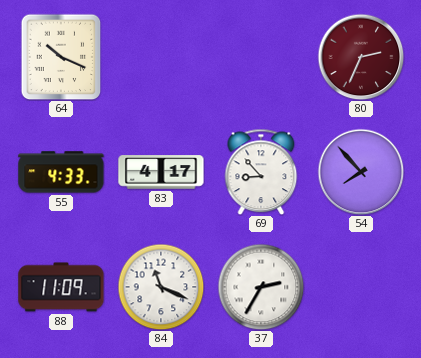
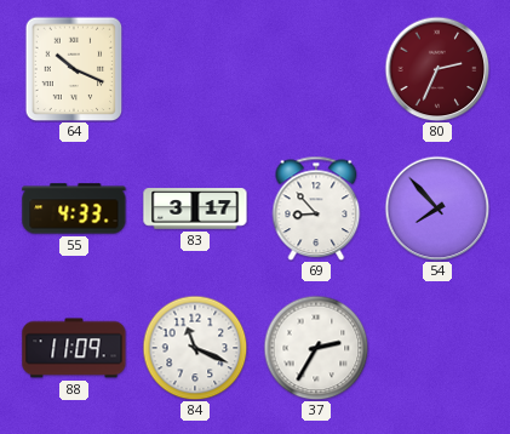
83: 4:17 -> 3:17
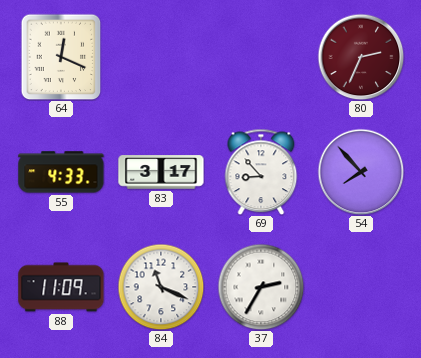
64: 10:19 -> 12:19
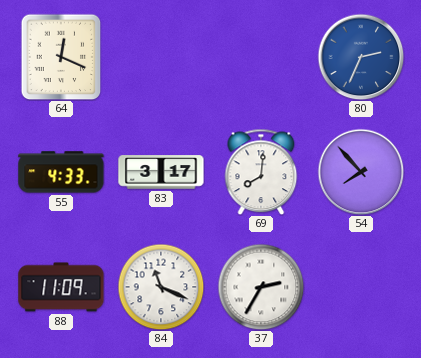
80 dial: burgundy -> blue
69: 8:53 -> 8:01
